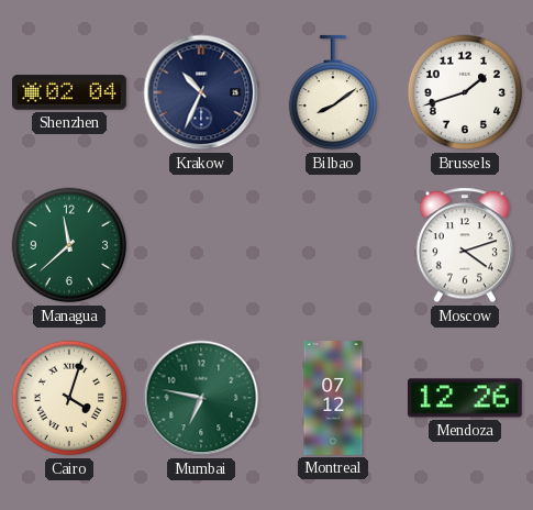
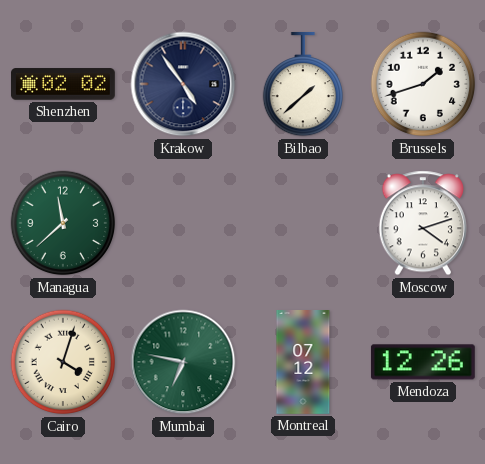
Shenzhen: 02:04 -> 02:02
Krakow: 10:34 -> 4:54
Bilbao: 8:09 -> 1:38
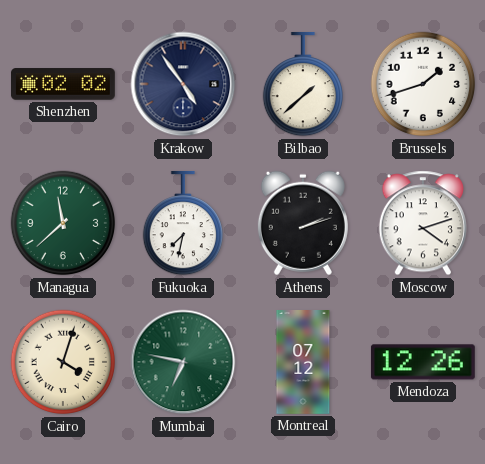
Fukuoka: none -> 7:32
Athens: none -> 2:12
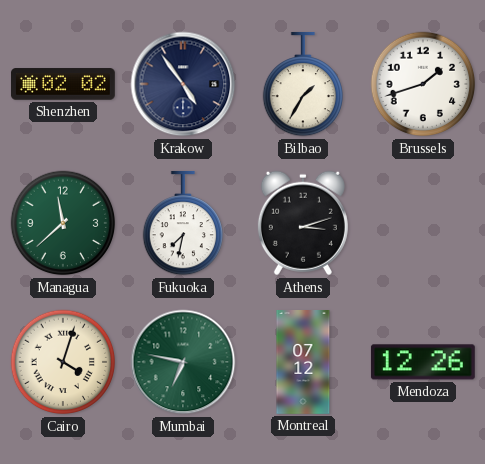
Bilbao: 1:38 -> 1:35
Athens: 2:12 -> 3:12
Moscow: 4:12 -> none
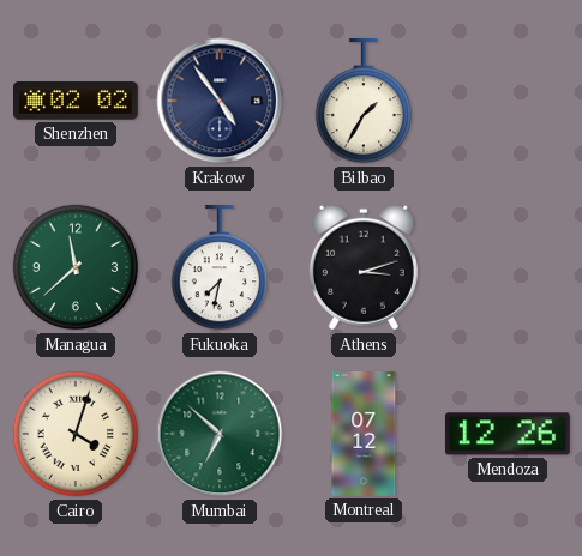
Brussels: 1:42 -> none
Mumbai: 6:47 -> 6:52
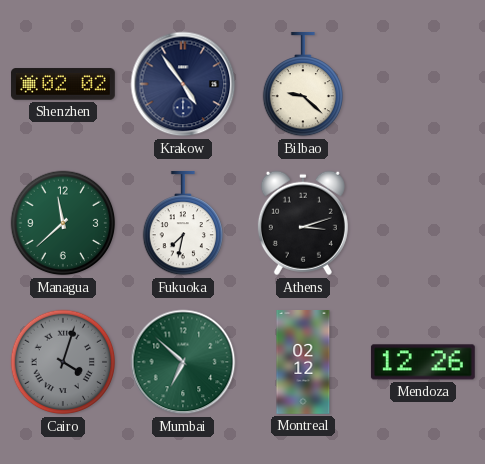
Bilbao: 1:35 -> 9:22
Cairo dial: cream -> grey
Montreal: 07:12 -> 02:12
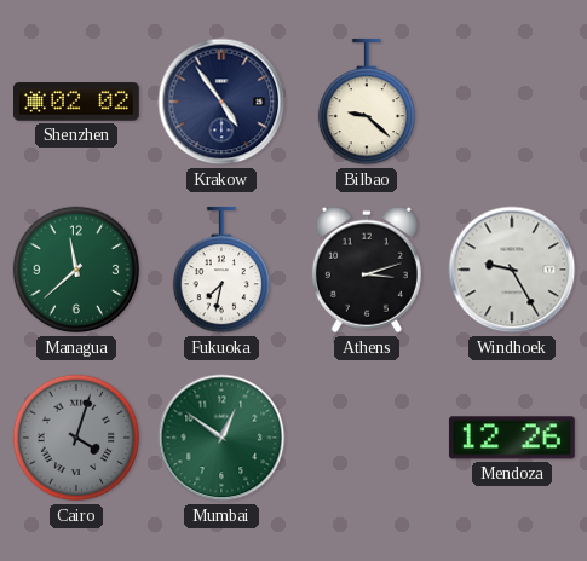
Windhoek: none -> 9:25
Mumbai: 6:52 -> 12:51
Montreal: 02:12 -> none
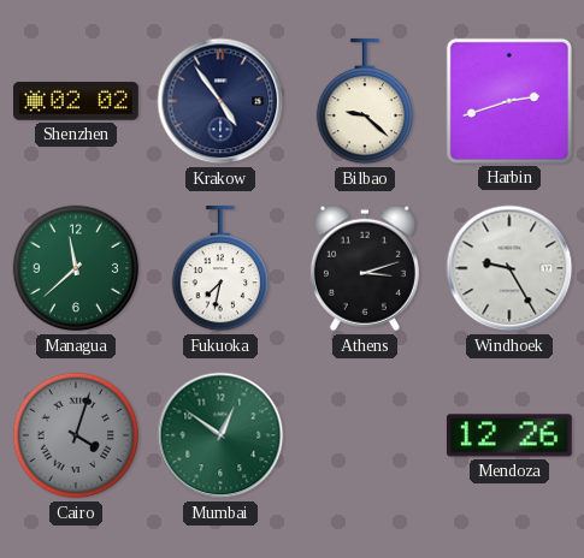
Harbin: none -> 2:42
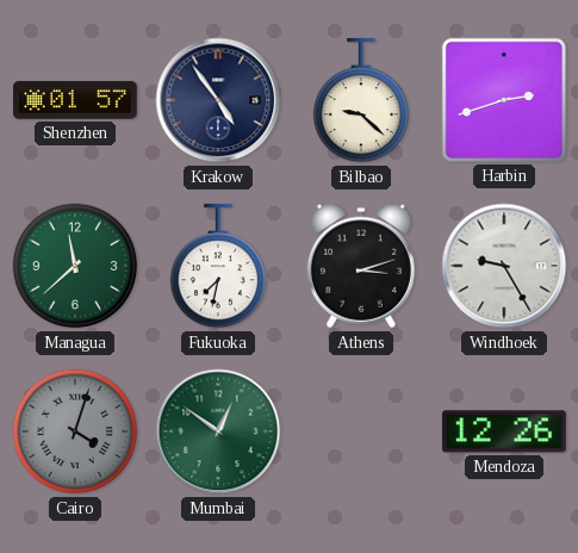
Shenzhen: 02:02 -> 01:57
